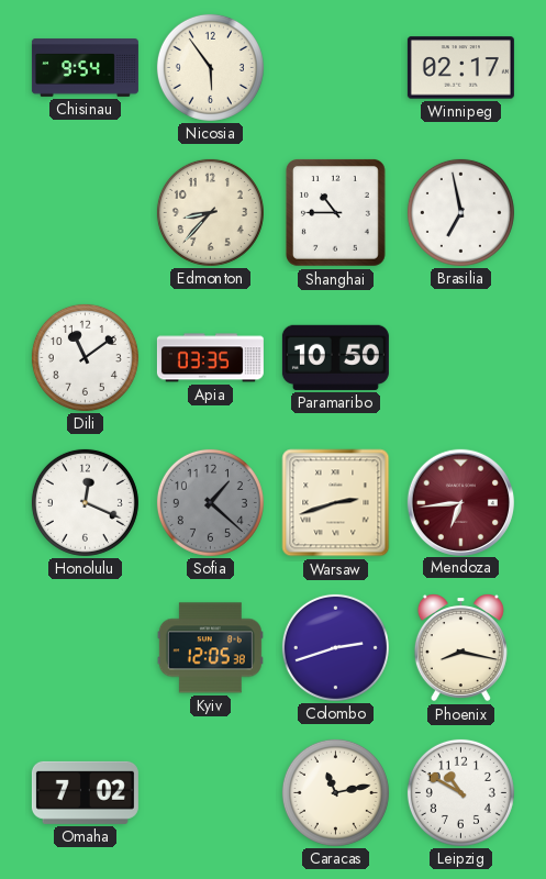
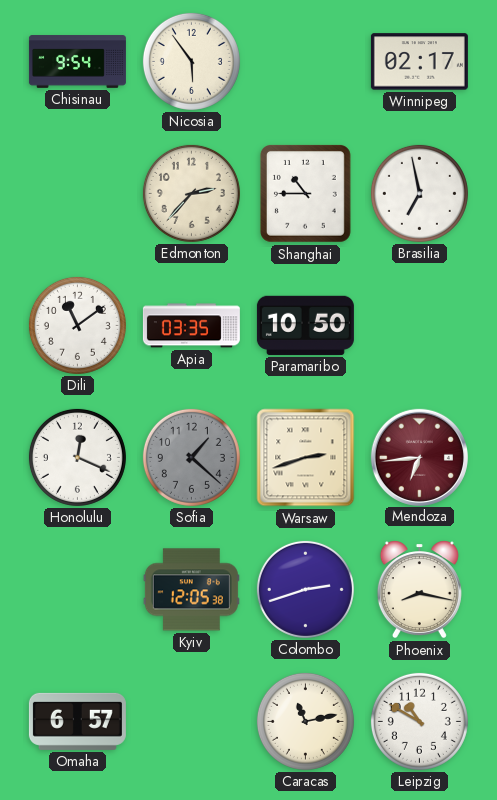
Edmonton: 8:37 -> 2:37
Omaha: 7:02 -> 6:57
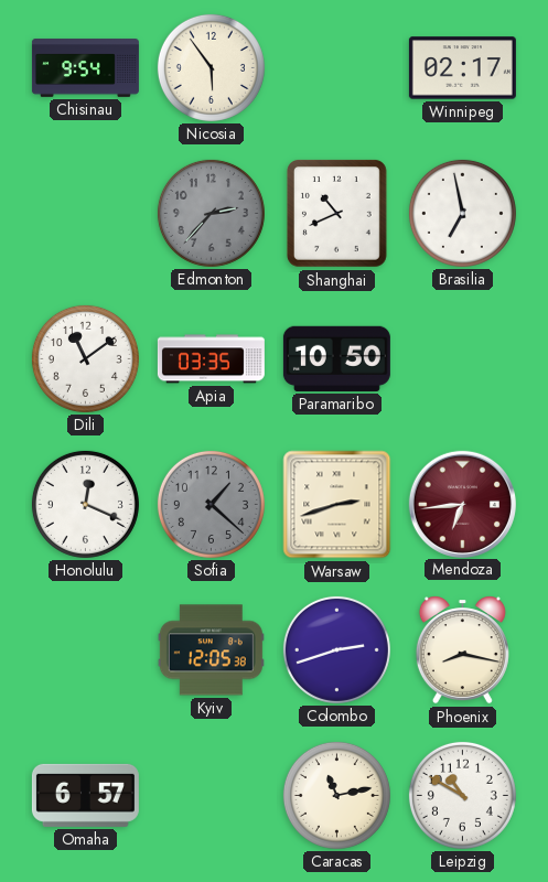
Edmonton dial: cream -> grey
Shanghai: 10:45 -> 10:41
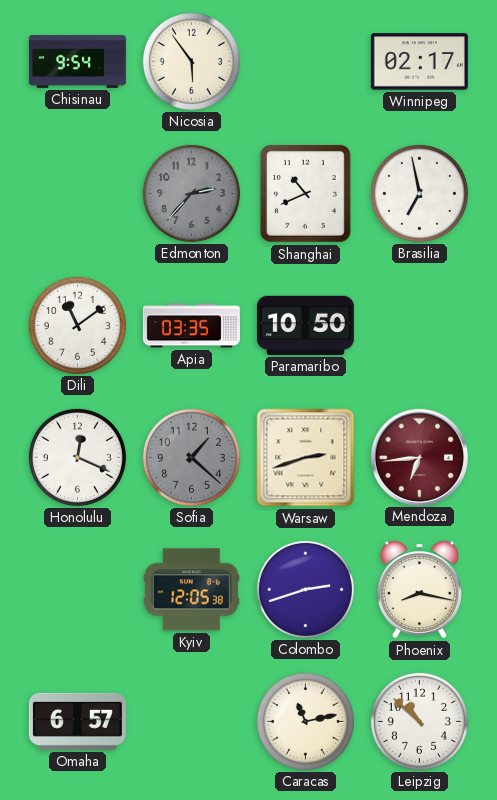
Leipzig: 10:50 -> 10:52
